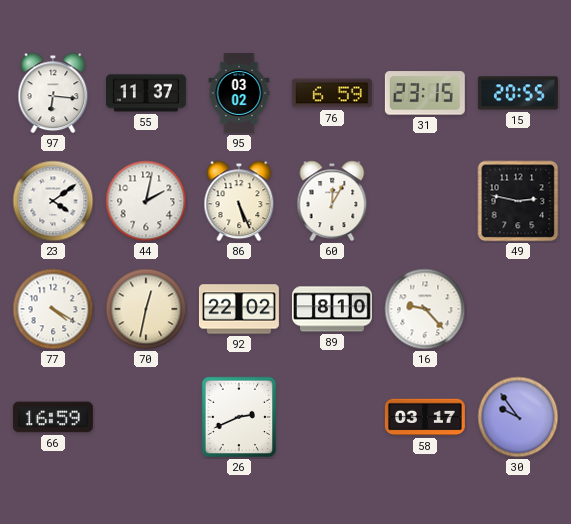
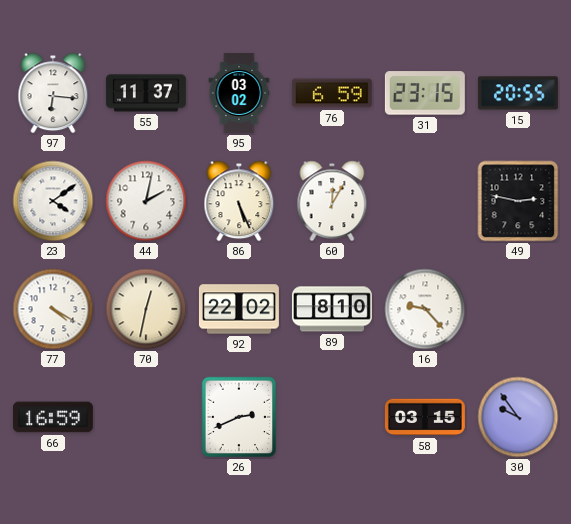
58: 03:17 -> 03:15
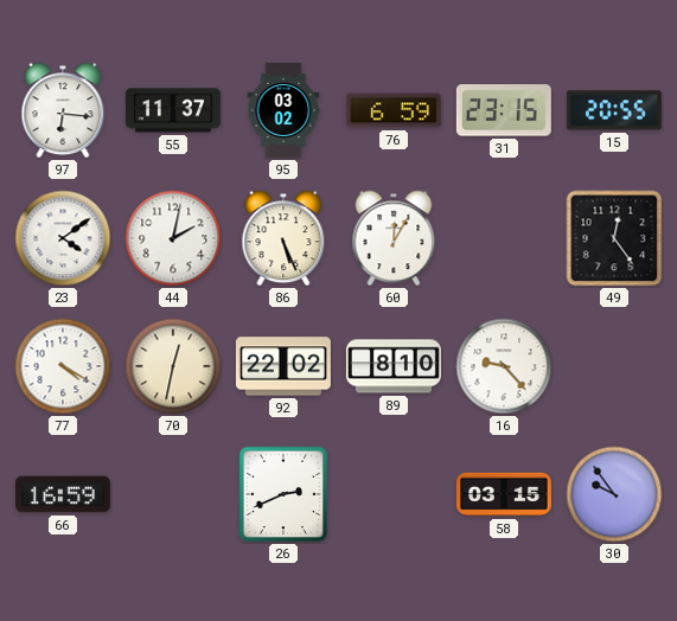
49: 2:47 -> 12:24
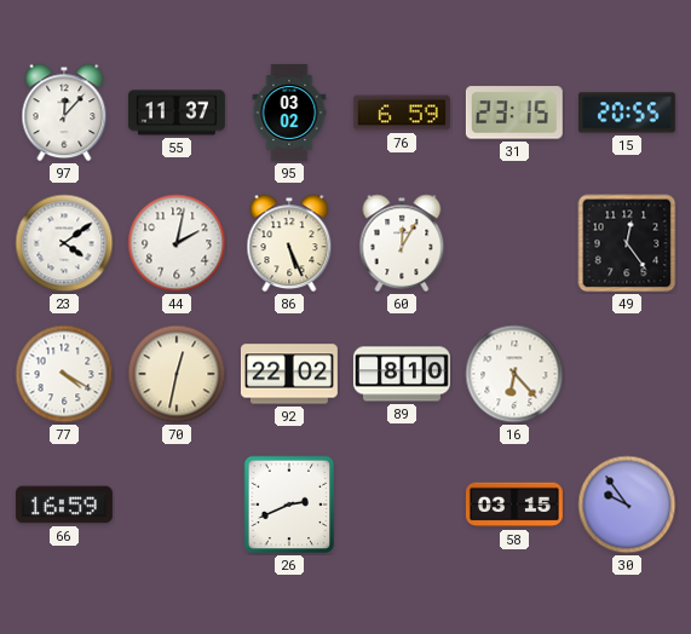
97: 6:16 -> 12:07
16: 9:23 -> 6:23
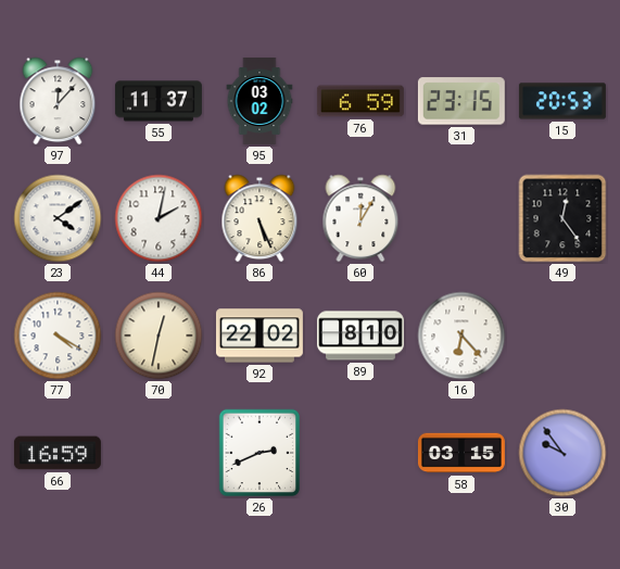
15: 20:55 -> 20:53
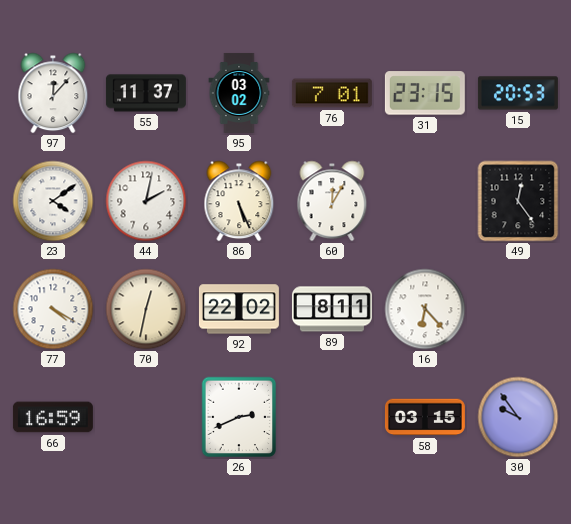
76: 6:59 -> 7:01
89: 8:10 -> 8:11
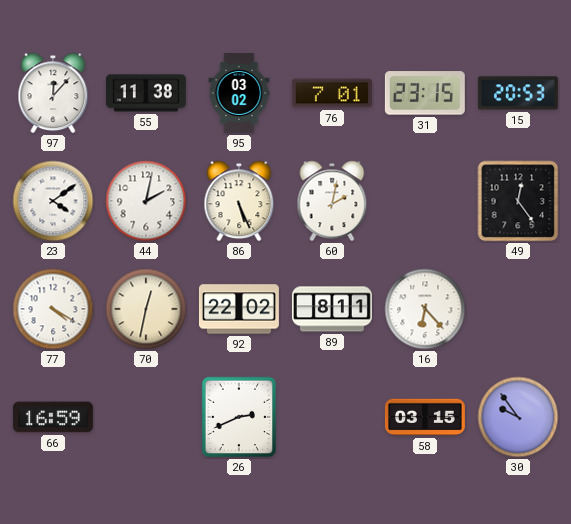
55: 11:37 -> 11:38
60: 12:05 -> 2:02
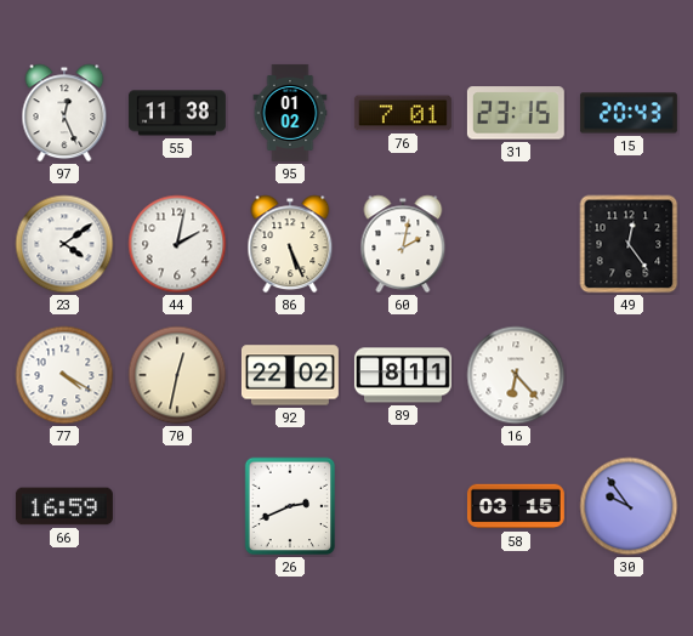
97: 12:07 -> 12:26
95: 03:02 -> 01:02
15: 20:53 -> 20:43
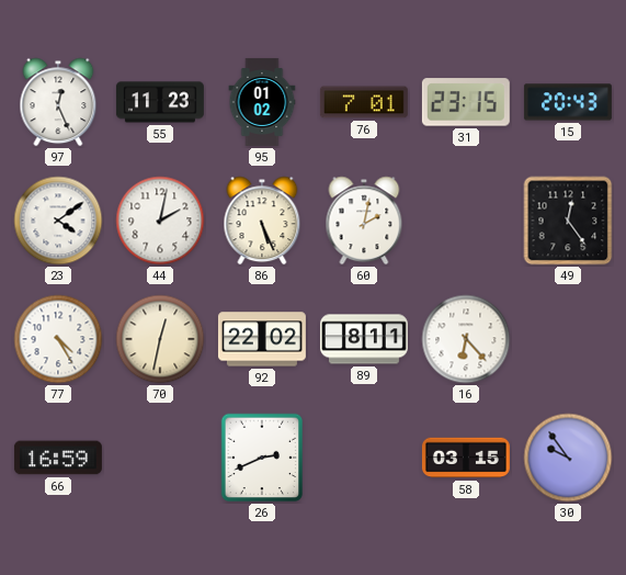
55: 11:38 -> 11:23
77: 4:20 -> 4:25
